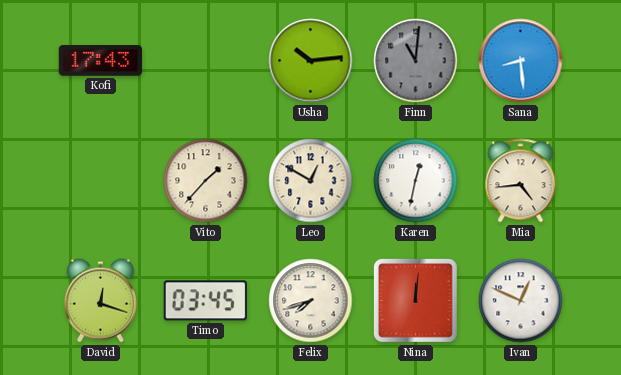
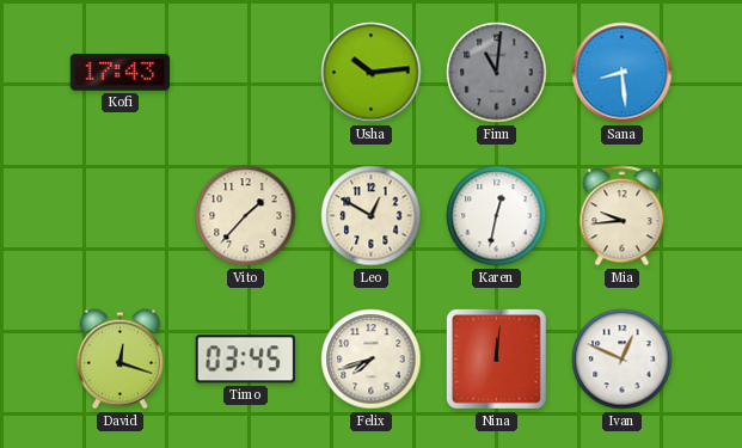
Mia: 4:44 -> 9:44
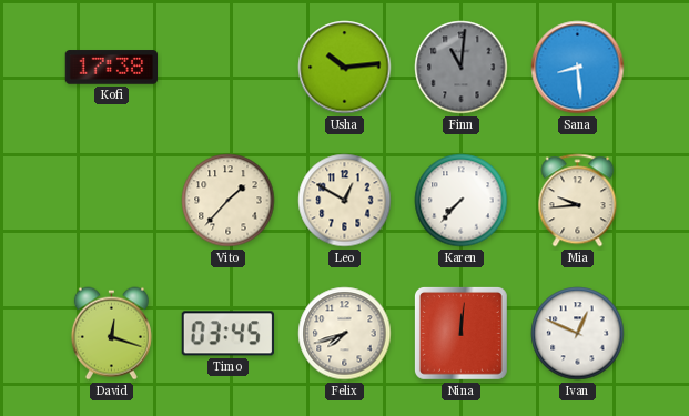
Kofi: 17:43 -> 17:38
Karen: 12:32 -> 7:37
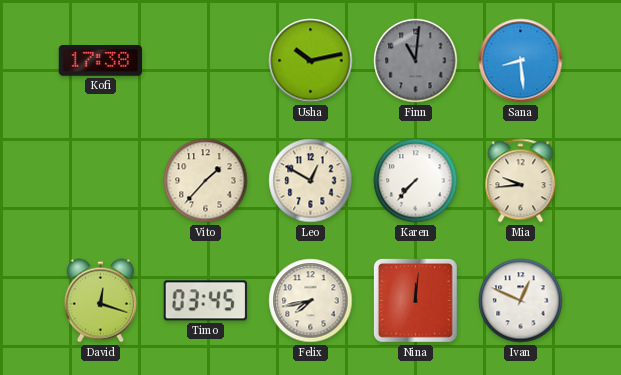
Usha: 10:14 -> 10:13
Felix: 7:42 -> 7:43
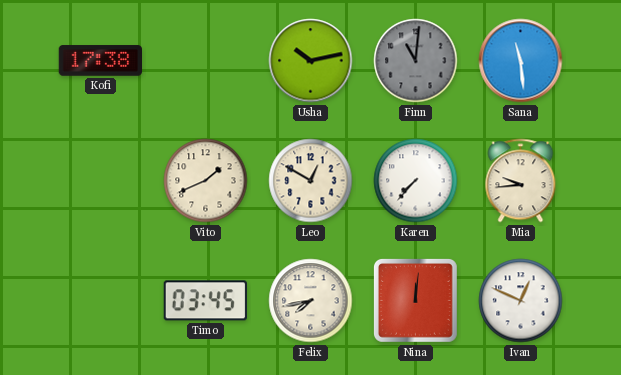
Sana: 8:29 -> 11:29
Vito: 1:37 -> 1:41
David: 12:18 -> none
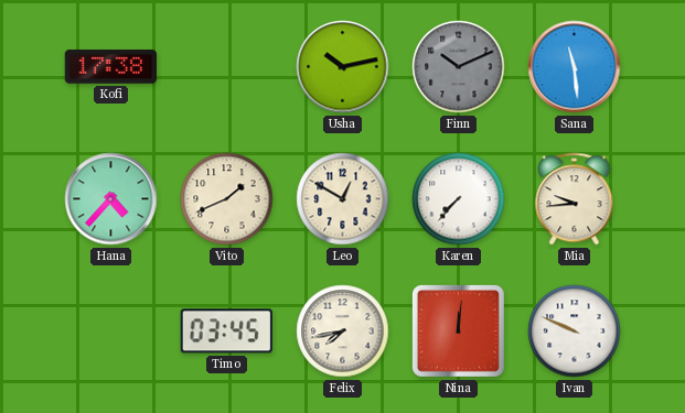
Finn: 11:01 -> 10:11
Hana: none -> 4:37
Ivan: 12:49 -> 9:49
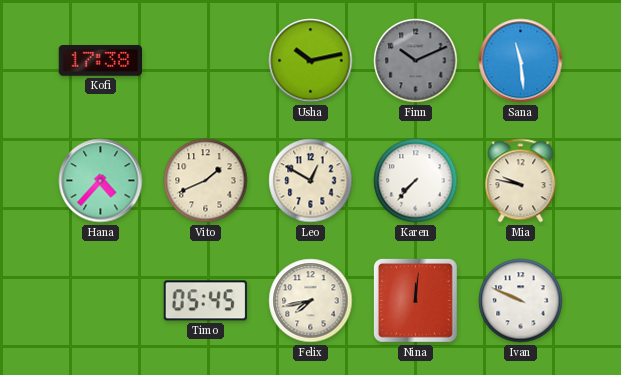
Mia: 9:44 -> 9:47
Timo: 03:45 -> 05:45
